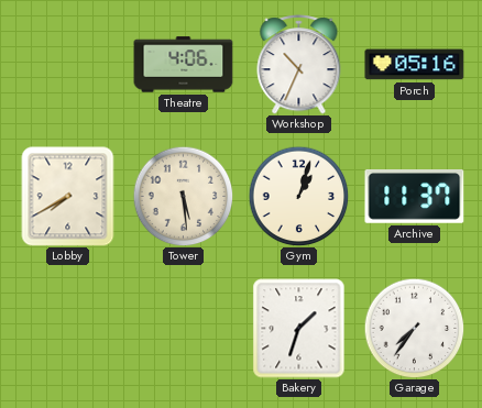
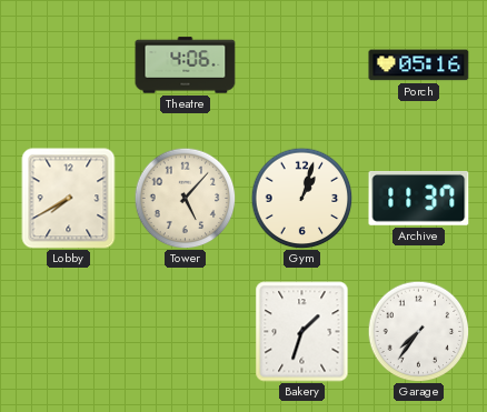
Workshop: 10:34 -> none
Tower: 5:29 -> 5:07
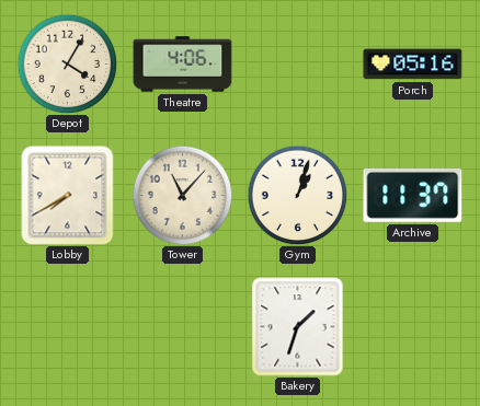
Depot: none -> 4:05
Tower: 5:07 -> 11:07
Garage: 7:36 -> none
